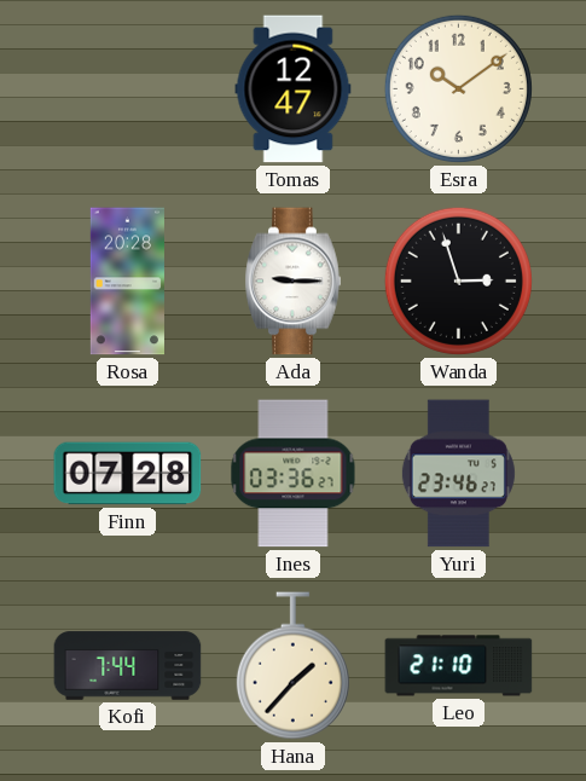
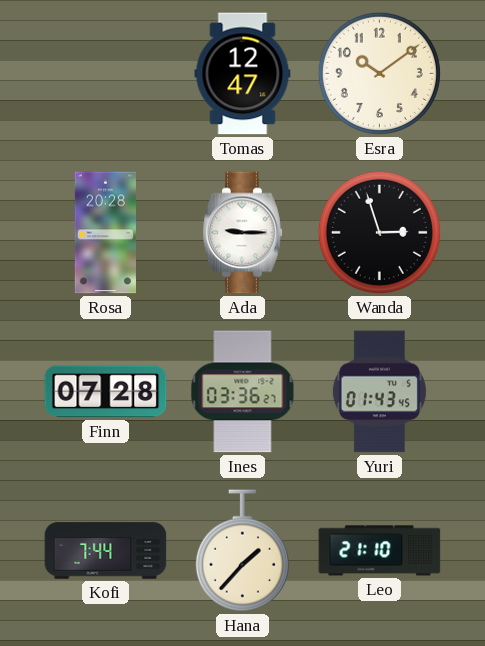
Yuri: 23:46 -> 01:43
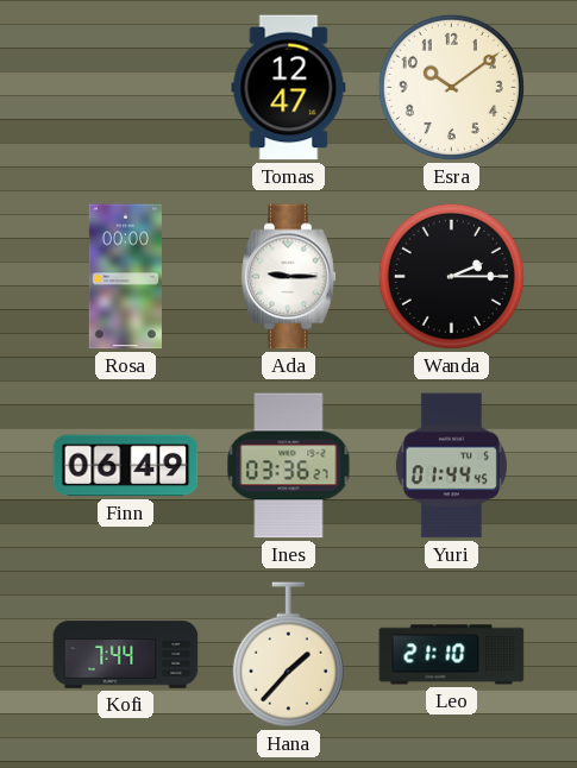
Rosa: 20:28 -> 00:00
Wanda: 2:57 -> 2:15
Finn: 07:28 -> 06:49
Yuri: 01:43 -> 01:44
